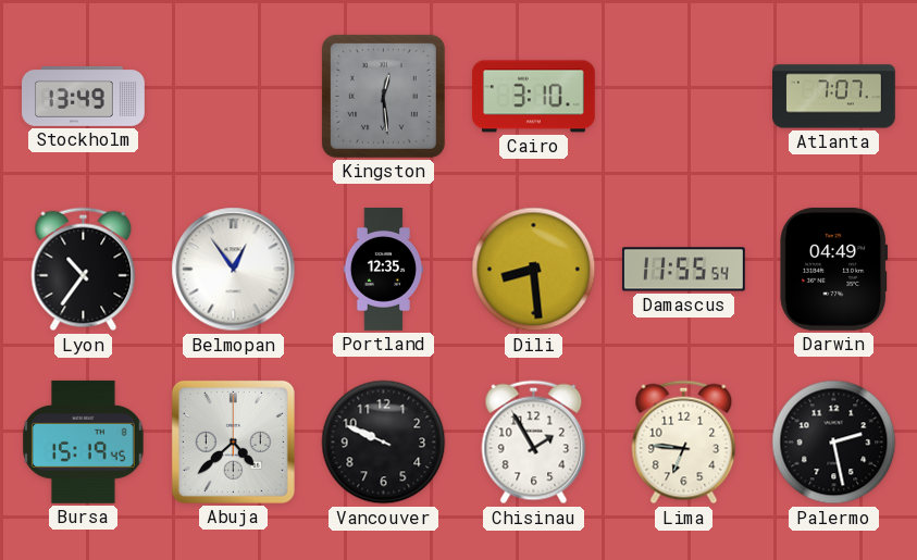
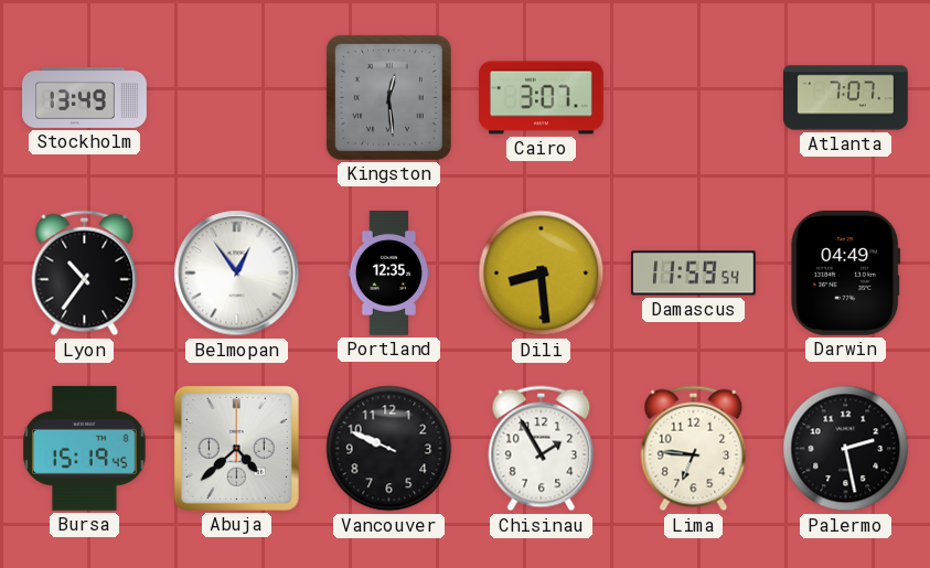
Cairo: 3:10 -> 3:07
Damascus: 11:55 -> 11:59
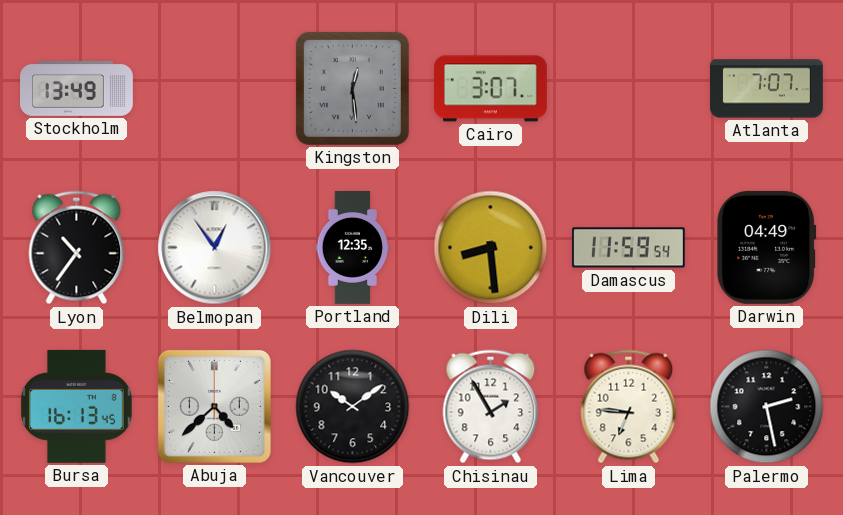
Bursa: 15:19 -> 16:13
Vancouver: 9:49 -> 10:09
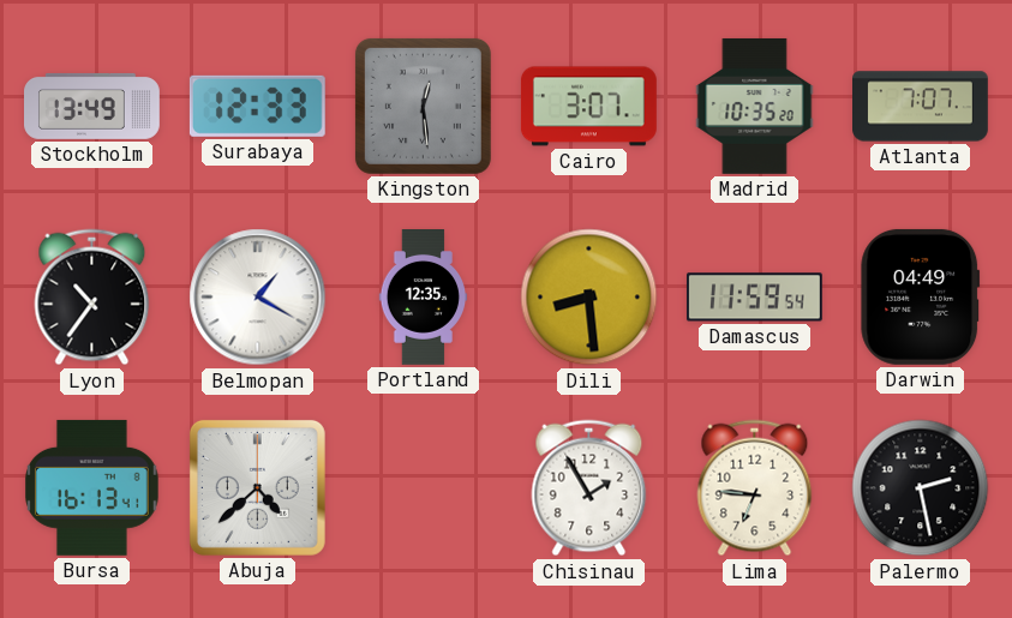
Surabaya: none -> 12:33
Madrid: none -> 10:35
Belmopan: 12:54 -> 1:20
Bursa: 16:13:45 -> 16:13:41
Vancouver: 10:09 -> none
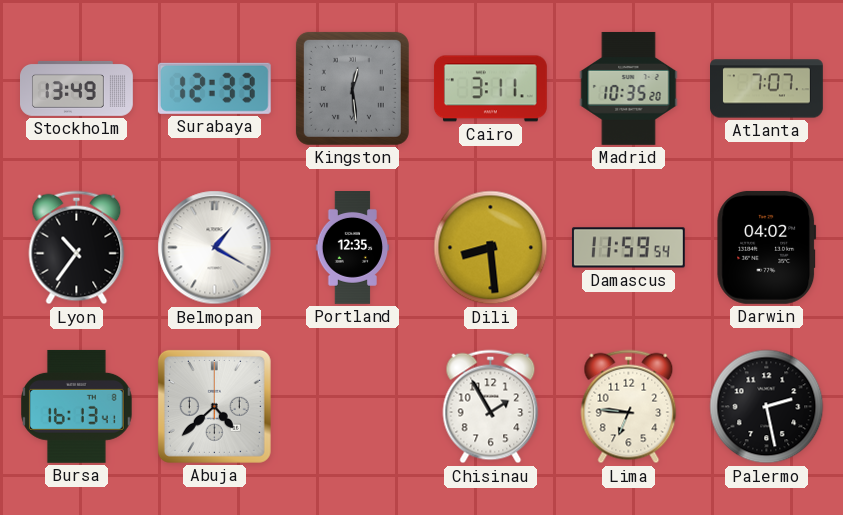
Cairo: 3:07 -> 3:11
Darwin: 04:49 -> 04:02
